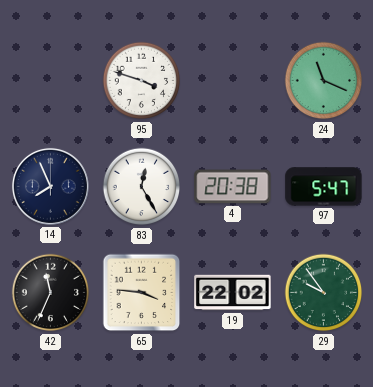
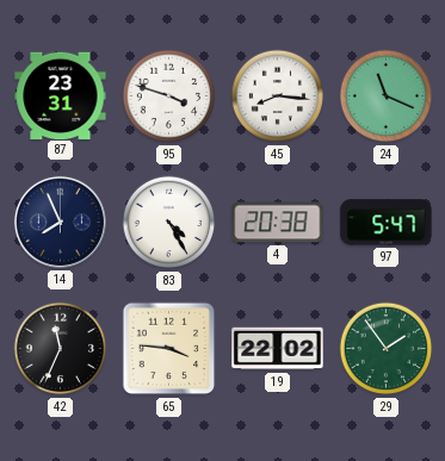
87: none -> 23:31
45: none -> 8:16
83: 12:25 -> 4:25
29: 9:54 -> 1:54
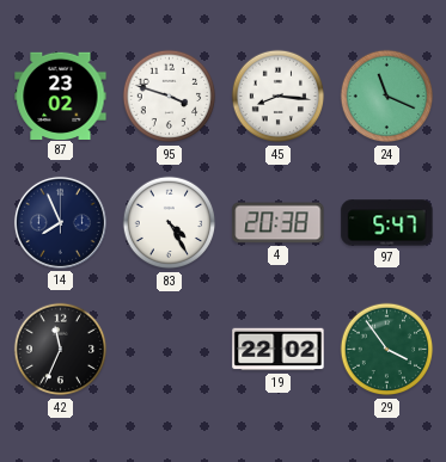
87: 23:31 -> 23:02
65: 3:46 -> none
29: 1:54 -> 3:54
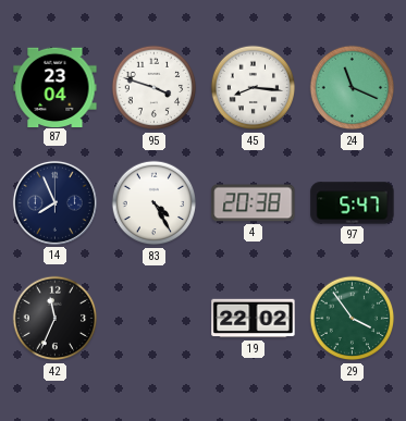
87: 23:02 -> 23:04
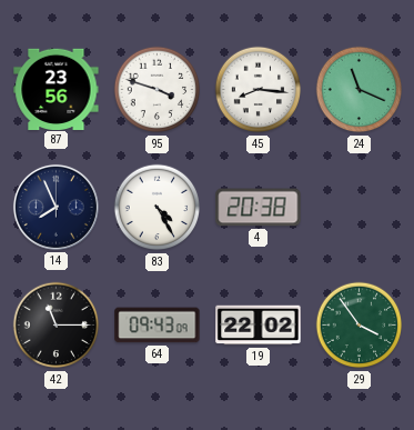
87: 23:04 -> 23:56
97: 5:47 -> none
42: 11:34 -> 11:15
64: none -> 09:43
